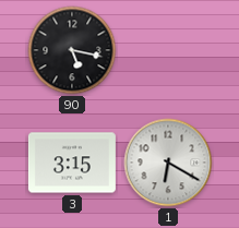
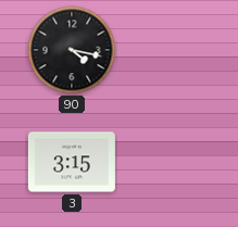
90: 5:17 -> 4:17
1: 6:20 -> none
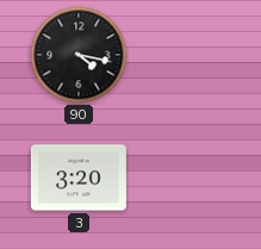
3: 3:15 -> 3:20
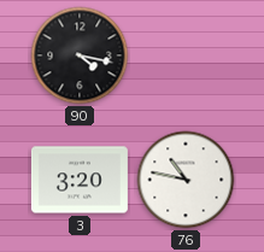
76: none -> 10:47
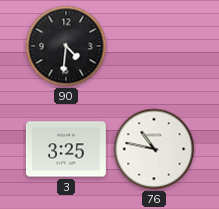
90: 4:17 -> 4:31
3: 3:20 -> 3:25
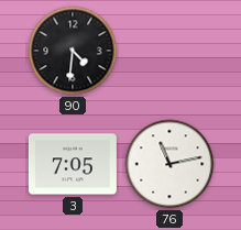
3: 3:25 -> 7:05
76: 10:47 -> 11:13
